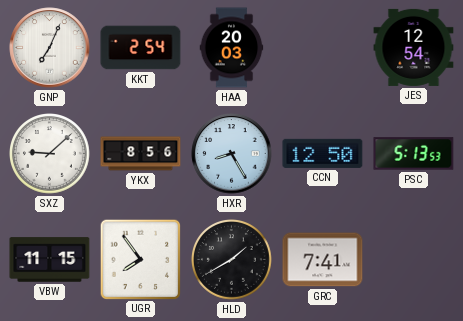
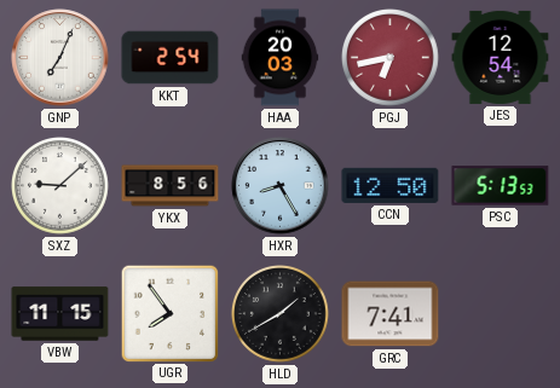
PGJ: none -> 6:43
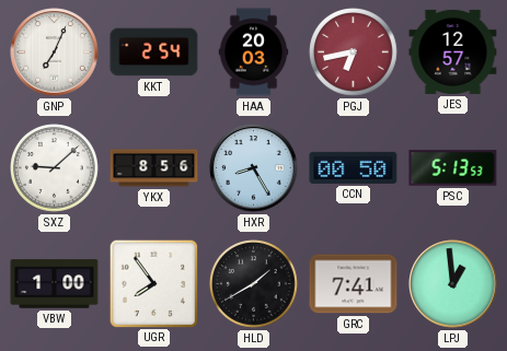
JES: 12:54 -> 12:57
CCN: 12:50 -> 00:50
VBW: 11:15 -> 1:00
LPJ: none -> 12:59
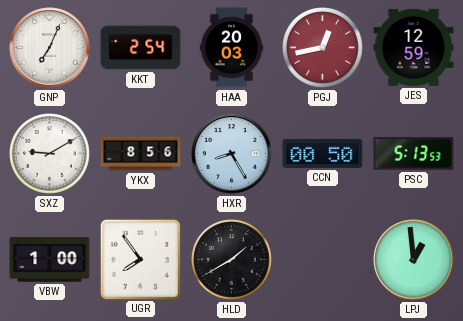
PGJ: 6:43 -> 12:43
JES: 12:57 -> 12:59
SXZ: 9:08 -> 9:10
GRC: 7:41 -> none
